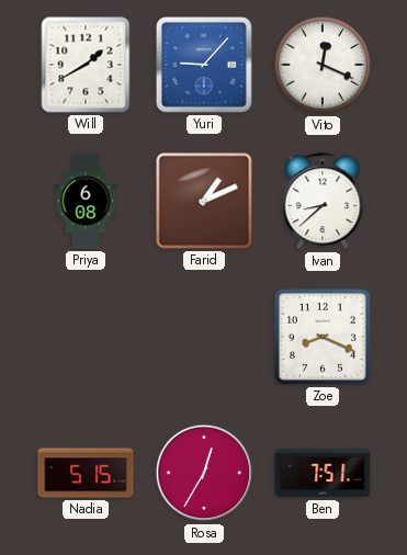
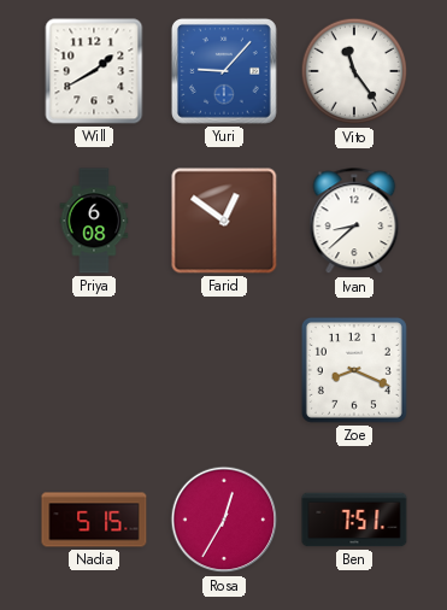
Vito: 12:19 -> 11:24
Farid: 1:11 -> 12:51
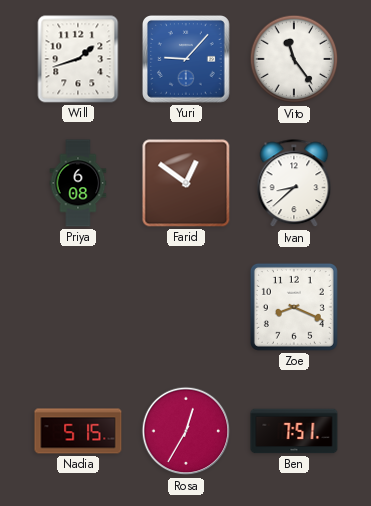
Will: 1:40 -> 1:42
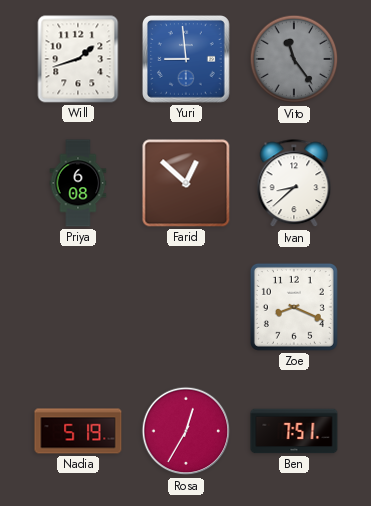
Yuri: 9:07 -> 8:59
Vito dial: white -> grey
Farid: 12:51 -> 12:52
Nadia: 5:15 -> 5:19
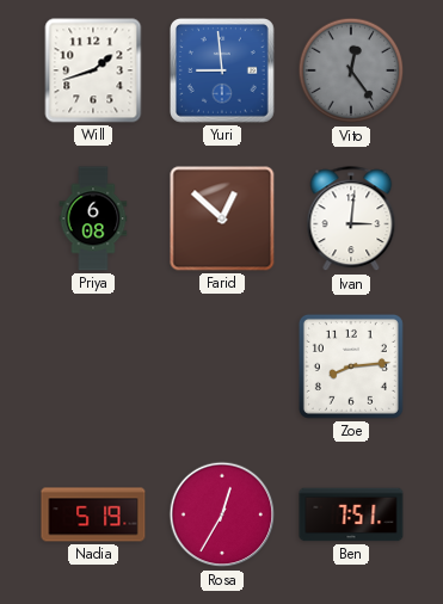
Vito: 11:24 -> 12:24
Ivan: 8:38 -> 3:01
Zoe: 8:19 -> 8:14
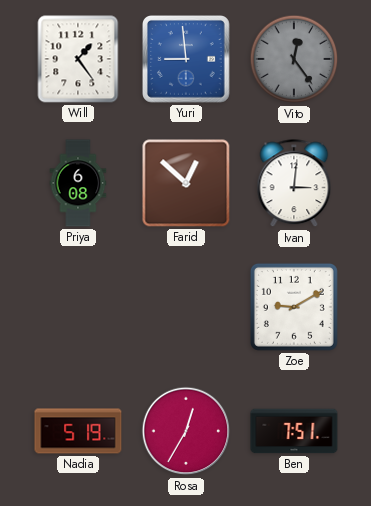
Will: 1:42 -> 1:24
Zoe: 8:14 -> 9:10
